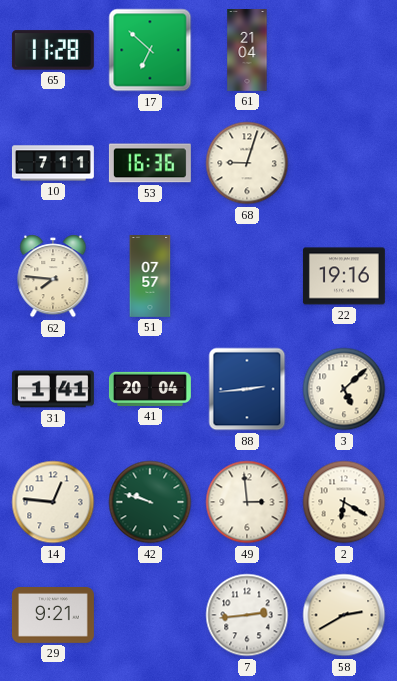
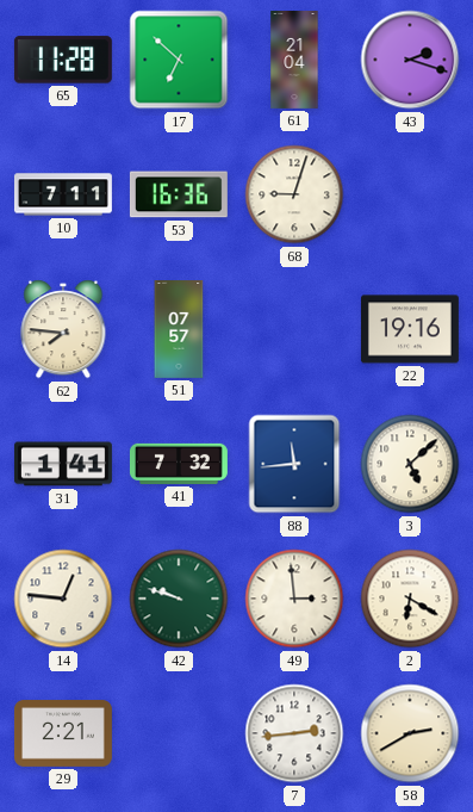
43: none -> 2:18
41: 20:04 -> 7:32
88: 2:44 -> 11:44
29: 9:21 -> 2:21
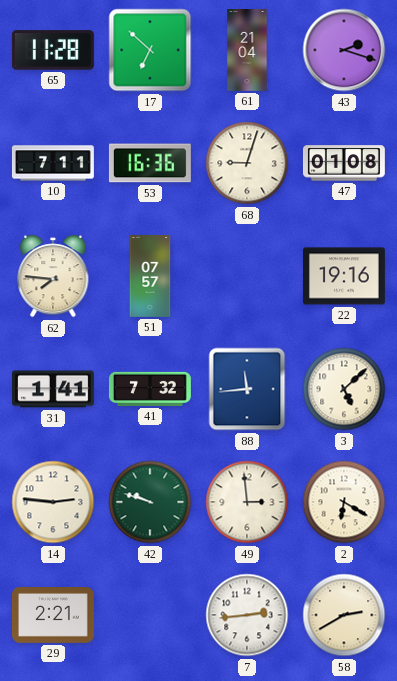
47: none -> 01:08
14: 12:46 -> 2:46
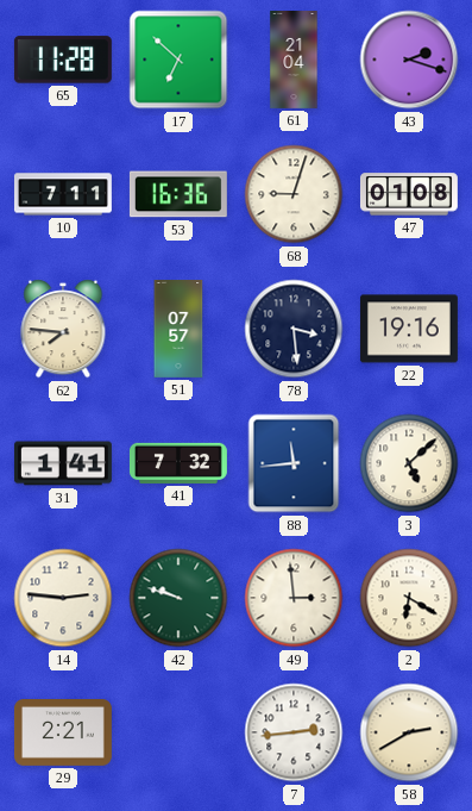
78: none -> 3:29
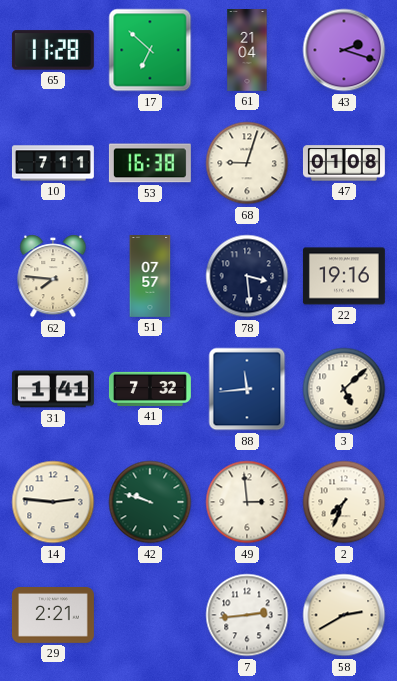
53: 16:36 -> 16:38
2: 6:20 -> 7:34
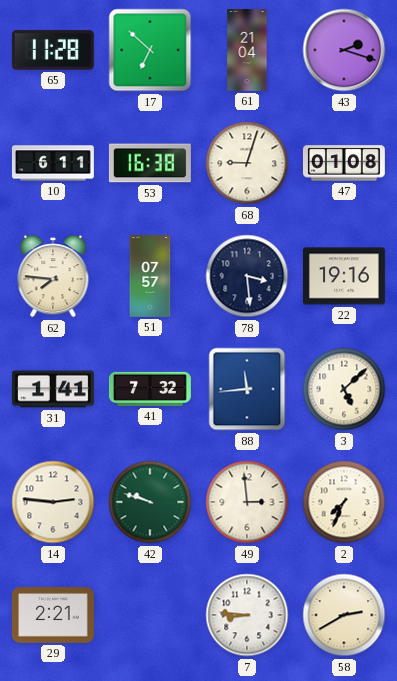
10: 7:11 -> 6:11
7: 2:44 -> 8:46
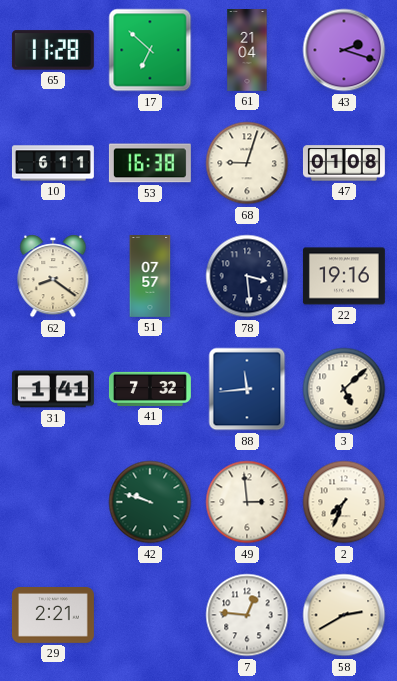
62: 7:46 -> 8:21
14: 2:46 -> none
7: 8:46 -> 12:46
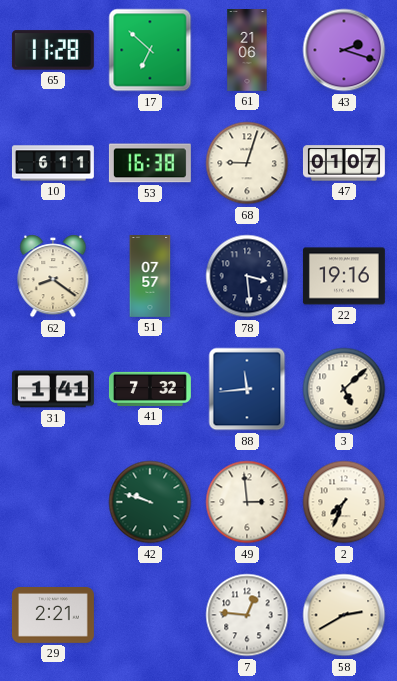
61: 21:04 -> 21:06
47: 01:08 -> 01:07
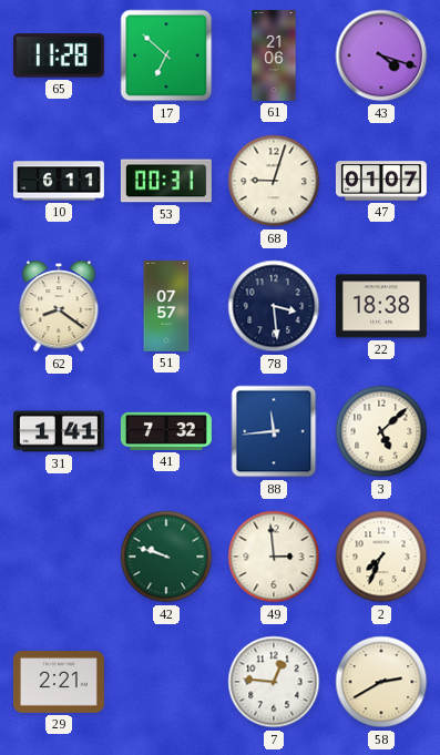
43: 2:18 -> 4:18
53: 16:38 -> 00:31
22: 19:16 -> 18:38
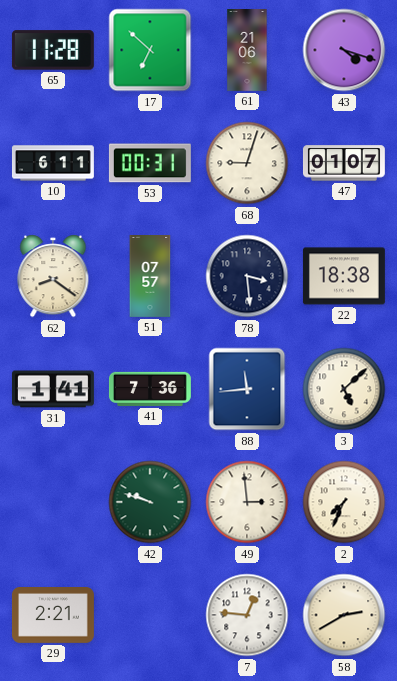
41: 7:32 -> 7:36
